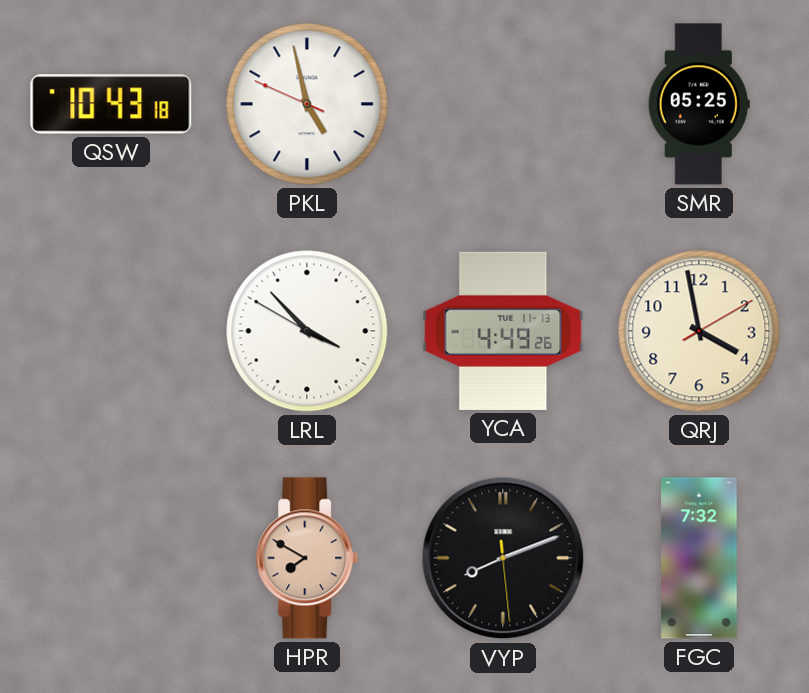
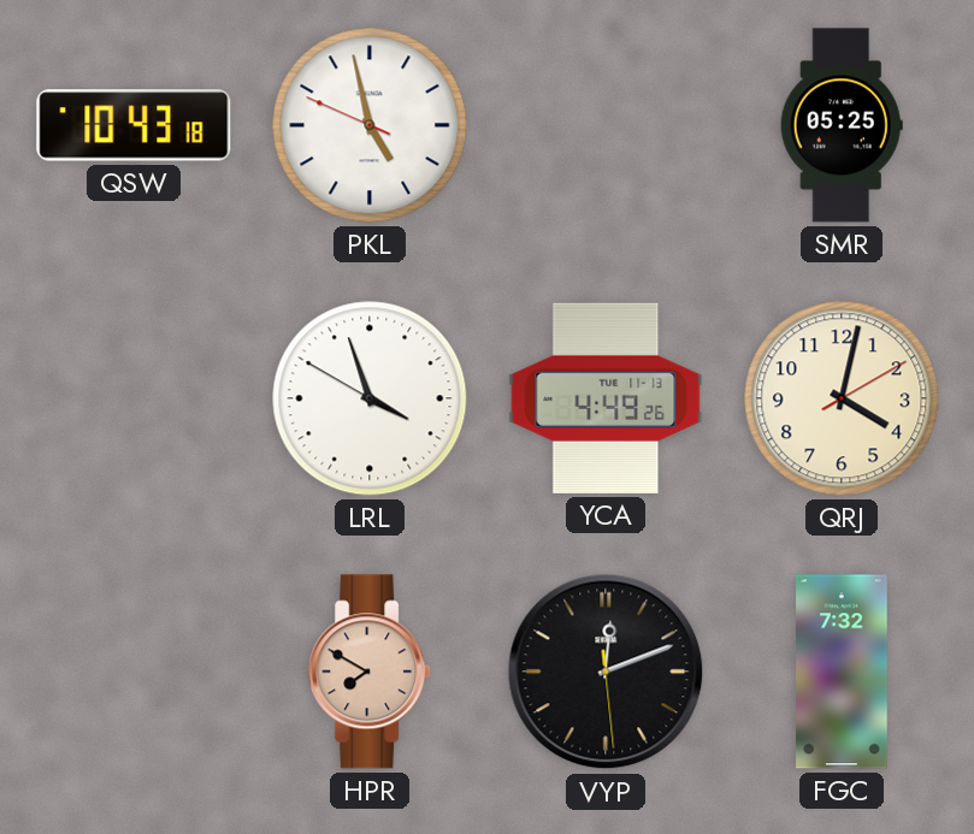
LRL: 3:52 -> 3:56
QRJ: 3:58 -> 4:02
VYP: 8:11 -> 12:11
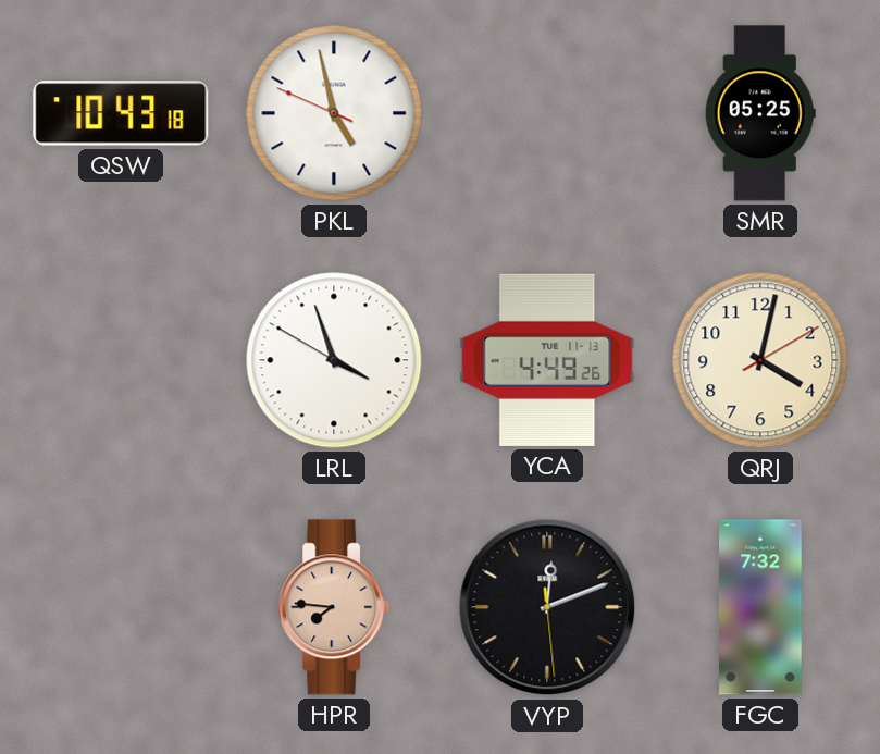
HPR: 7:50 -> 7:46
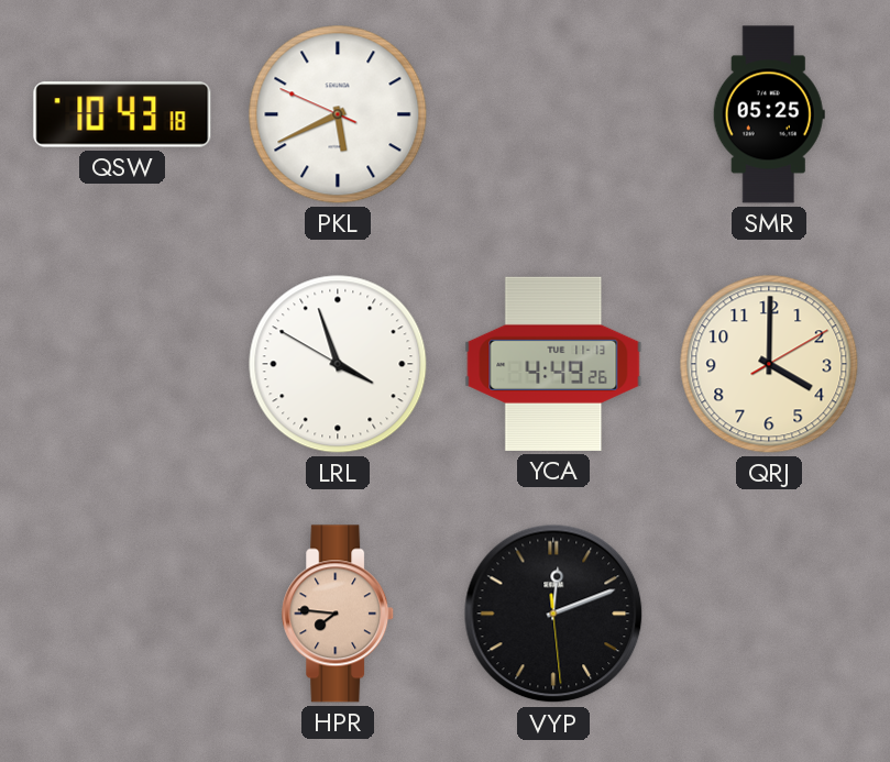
PKL: 4:57 -> 5:40
QRJ: 4:02 -> 4:00
FGC: 7:32 -> none
